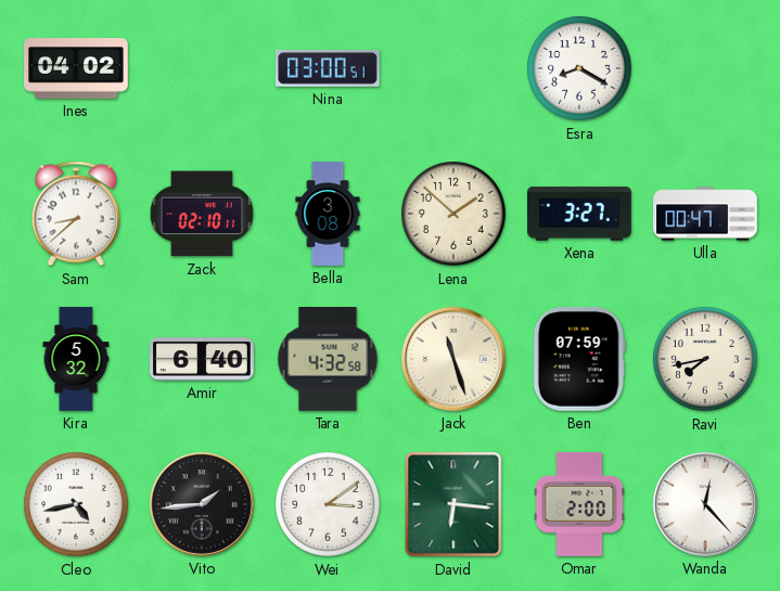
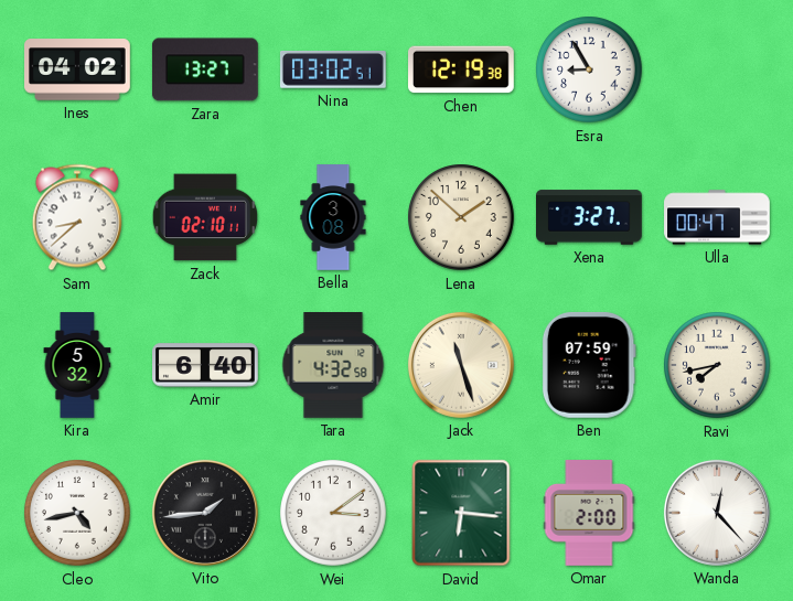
Zara: none -> 13:27
Nina: 03:00 -> 03:02
Chen: none -> 12:19
Esra: 8:20 -> 8:55
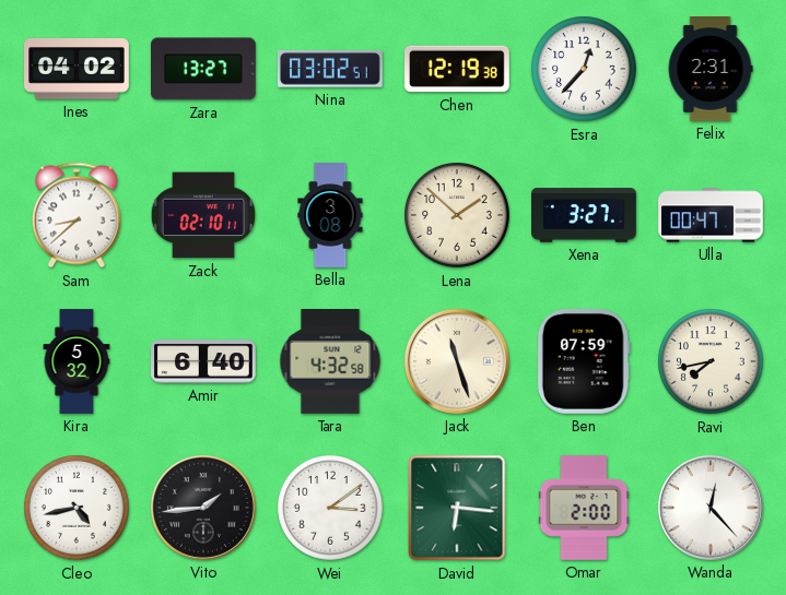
Esra: 8:55 -> 12:37
Felix: none -> 2:31
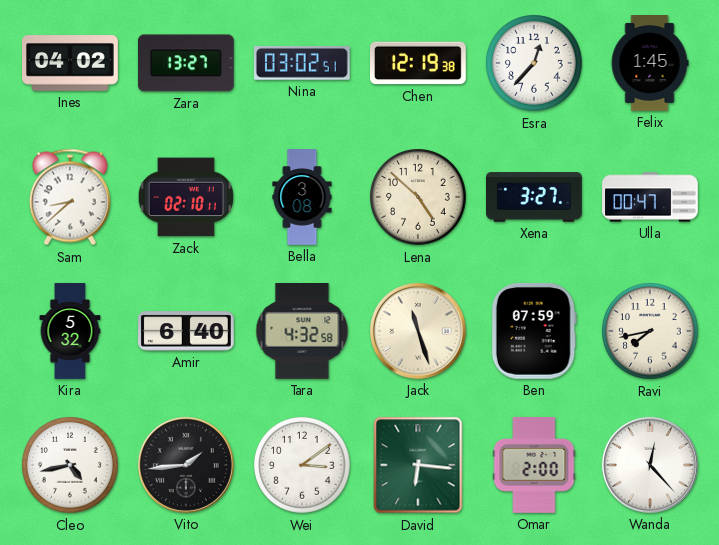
Felix: 2:31 -> 1:45
Lena: 1:52 -> 4:52
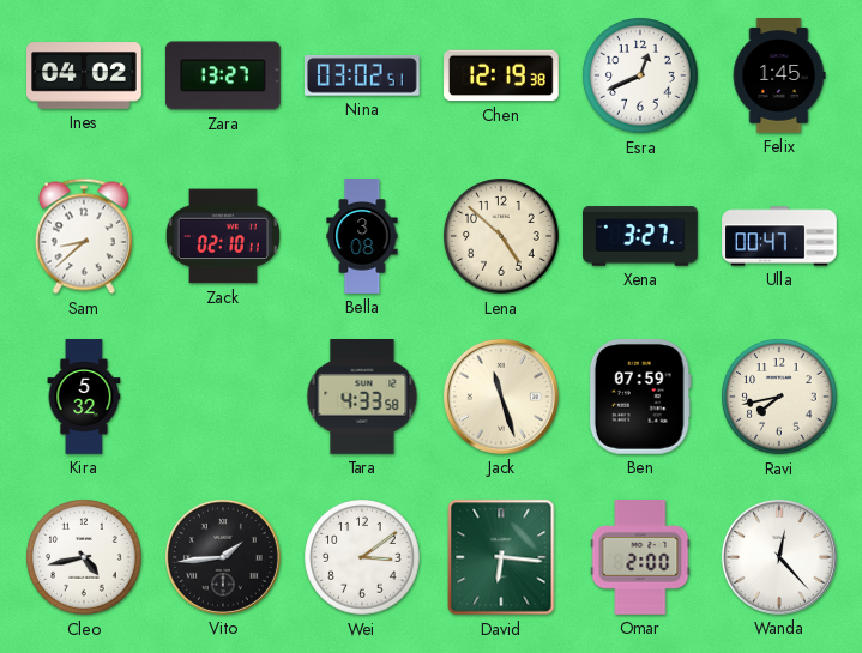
Esra: 12:37 -> 12:41
Amir: 6:40 -> none
Tara: 4:32 -> 4:33
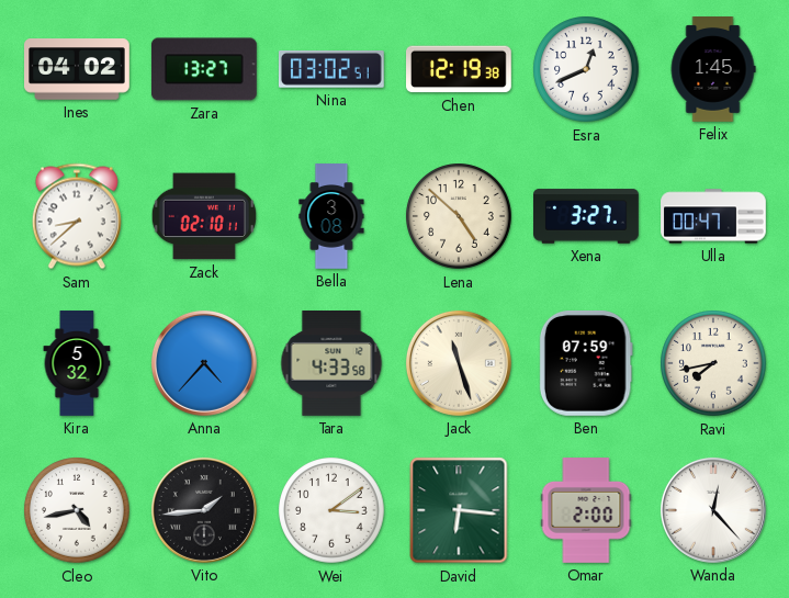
Anna: none -> 4:37
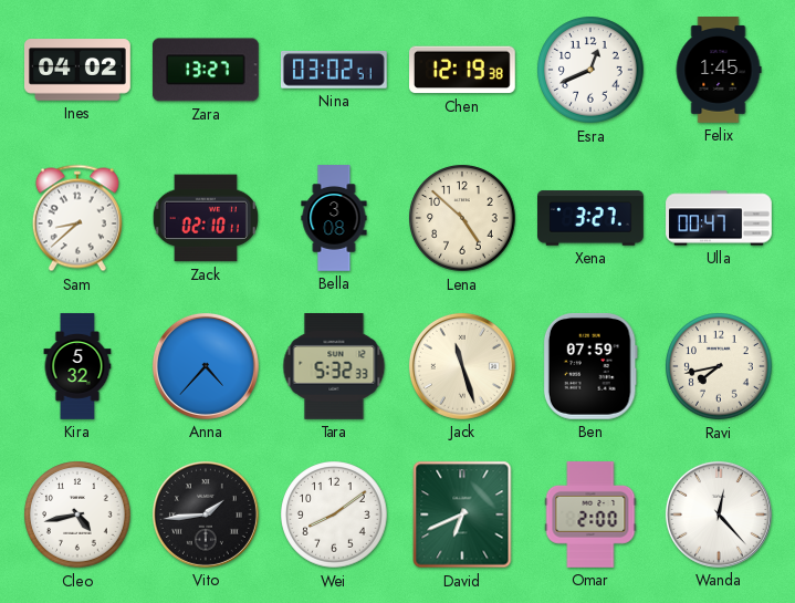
Tara: 4:33 -> 5:32
Wei: 3:09 -> 8:09
David: 6:16 -> 6:41
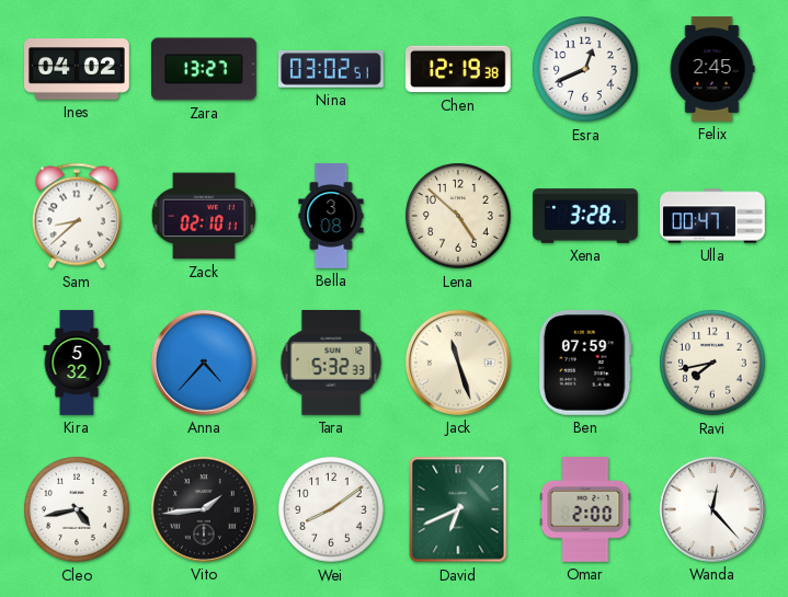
Felix: 1:45 -> 2:45
Xena: 3:27 -> 3:28
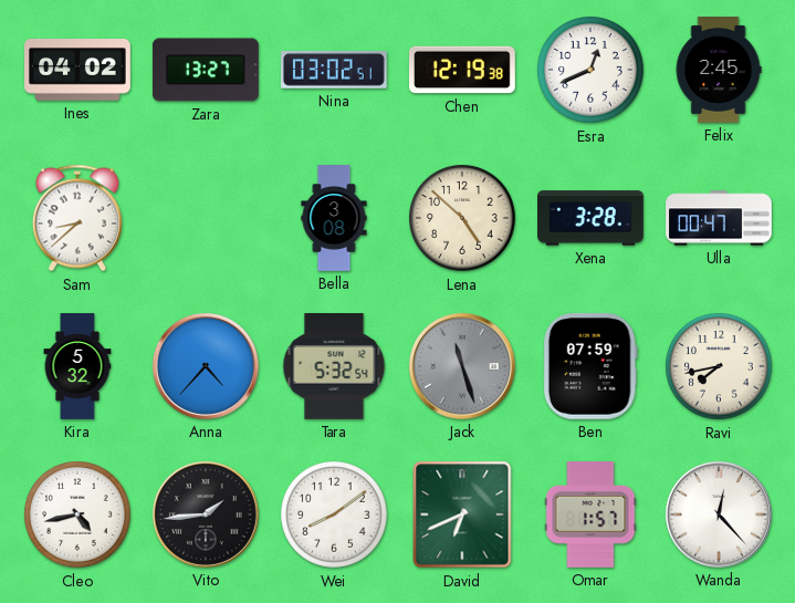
Zack: 02:10 -> none
Tara: 5:32:33 -> 5:32:54
Jack dial: cream -> grey
Omar: 2:00 -> 1:57
